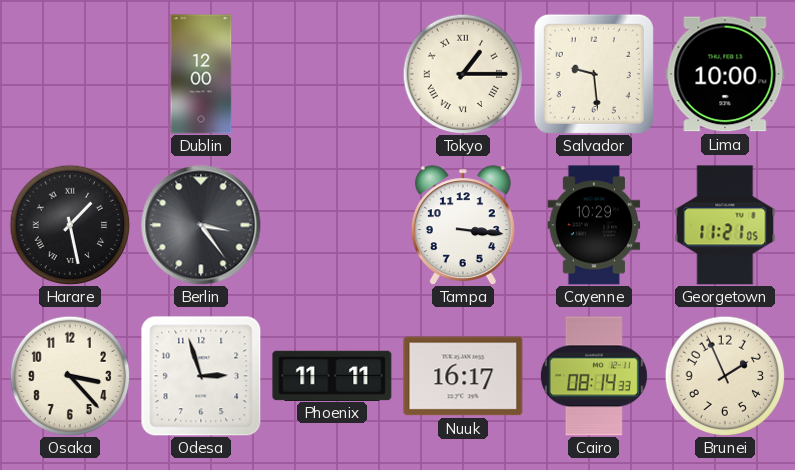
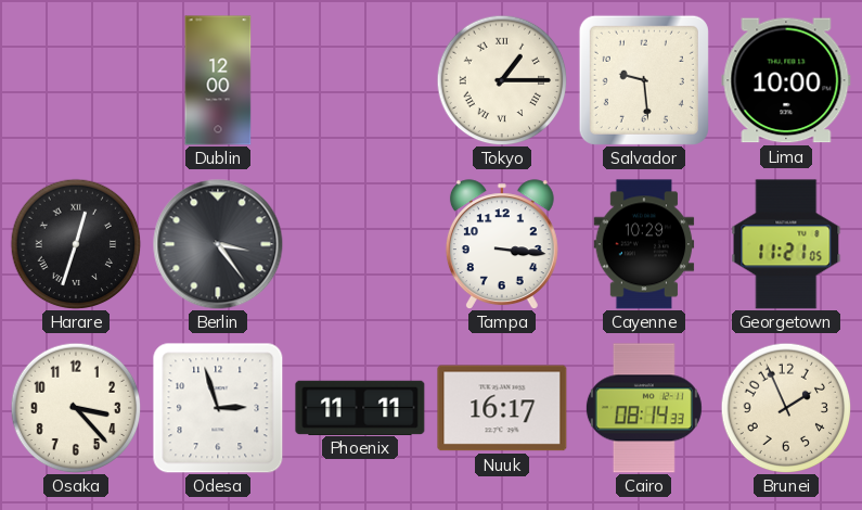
Harare: 1:28 -> 12:33
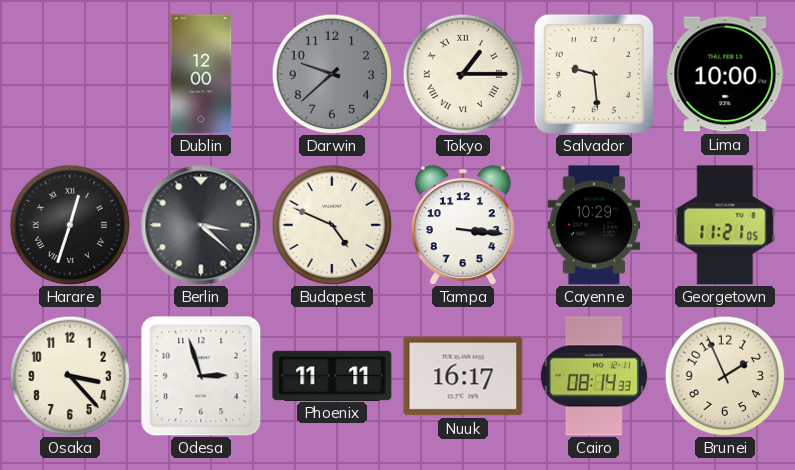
Darwin: none -> 9:38
Berlin: 3:24 -> 3:22
Budapest: none -> 4:49
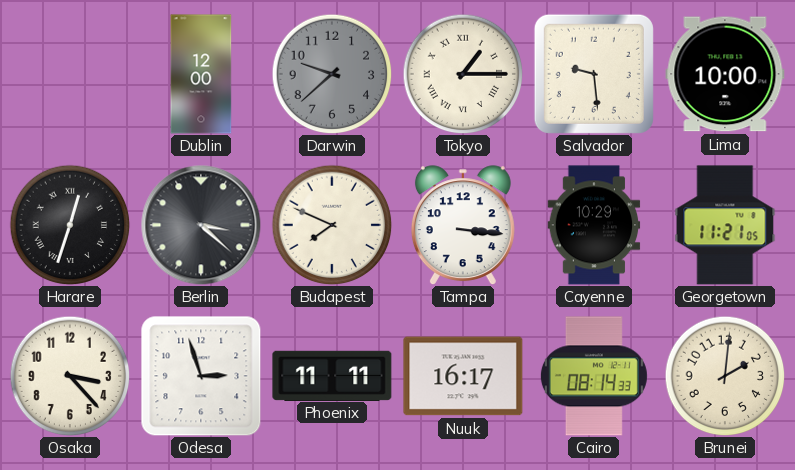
Budapest: 4:49 -> 7:49
Brunei: 1:56 -> 2:01
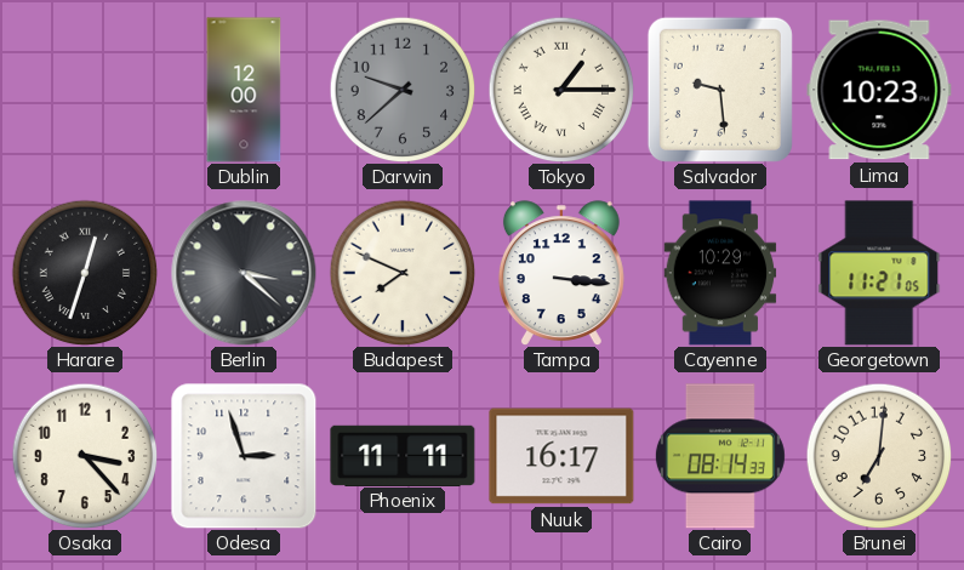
Lima: 10:00 -> 10:23
Brunei: 2:01 -> 7:01
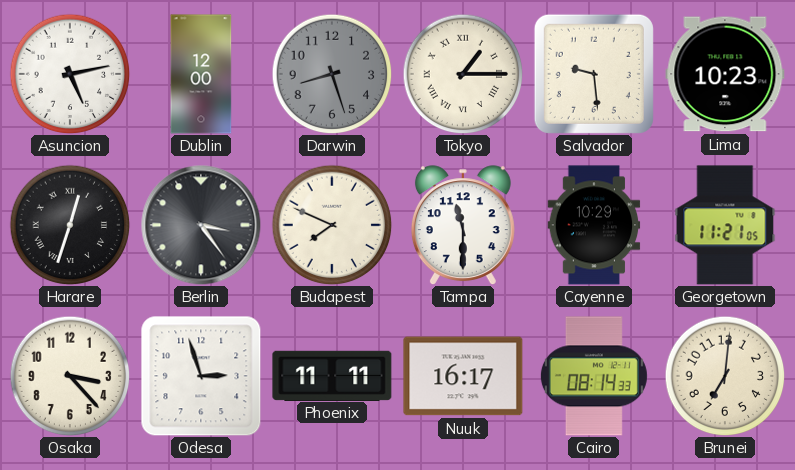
Asuncion: none -> 5:13
Darwin: 9:38 -> 8:27
Berlin: 3:22 -> 3:24
Tampa: 3:16 -> 11:30
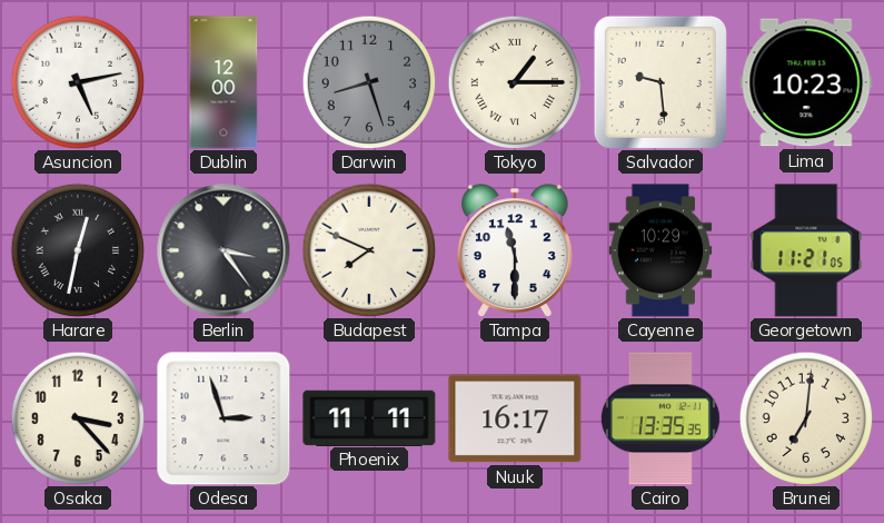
Harare: 12:33 -> 12:32
Cairo: 08:14 -> 13:35
